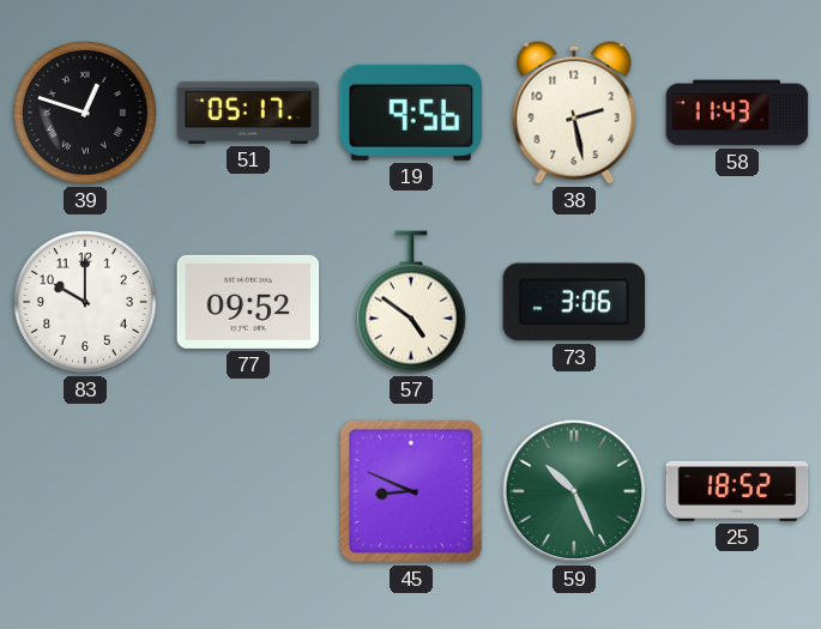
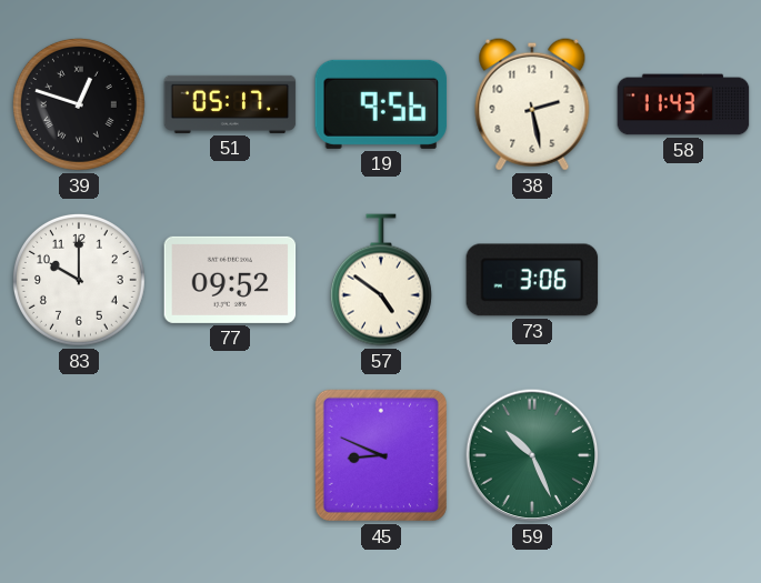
25: 18:52 -> none
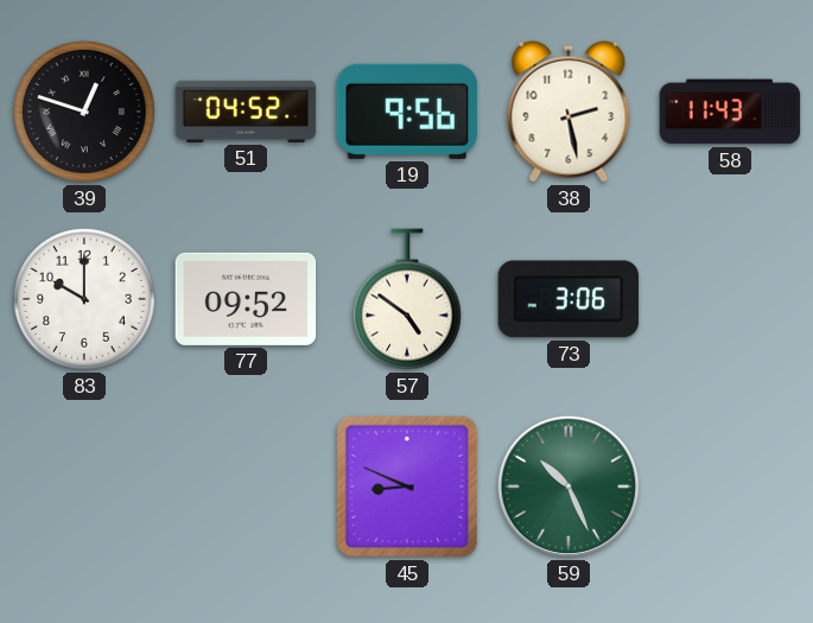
51: 05:17 -> 04:52
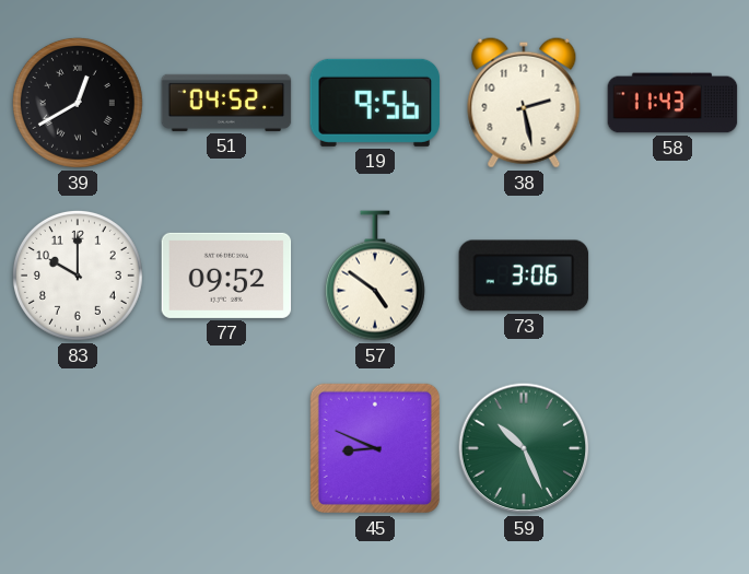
39: 12:48 -> 12:40
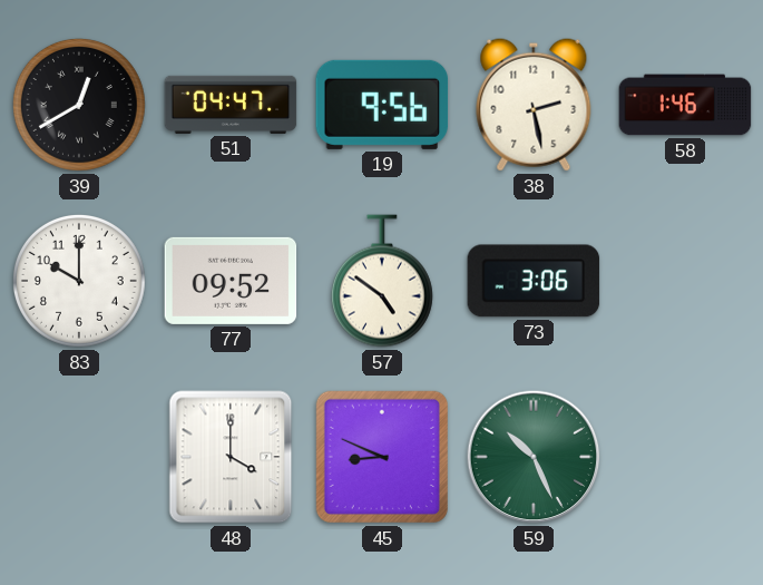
51: 04:52 -> 04:47
58: 11:43 -> 1:46
48: none -> 4:00
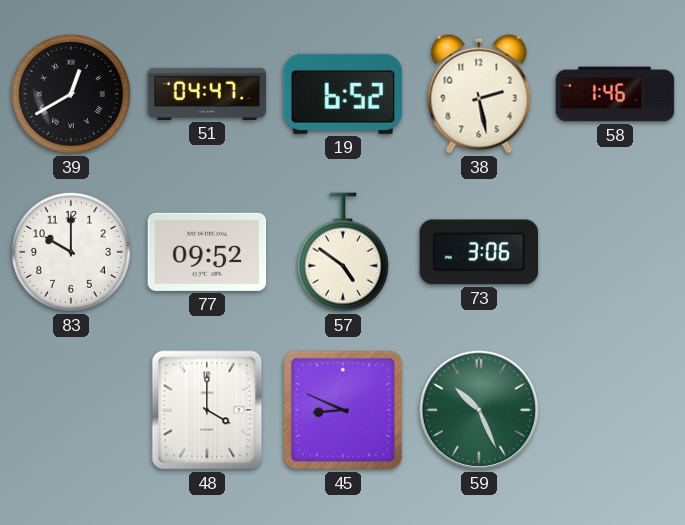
19: 9:56 -> 6:52
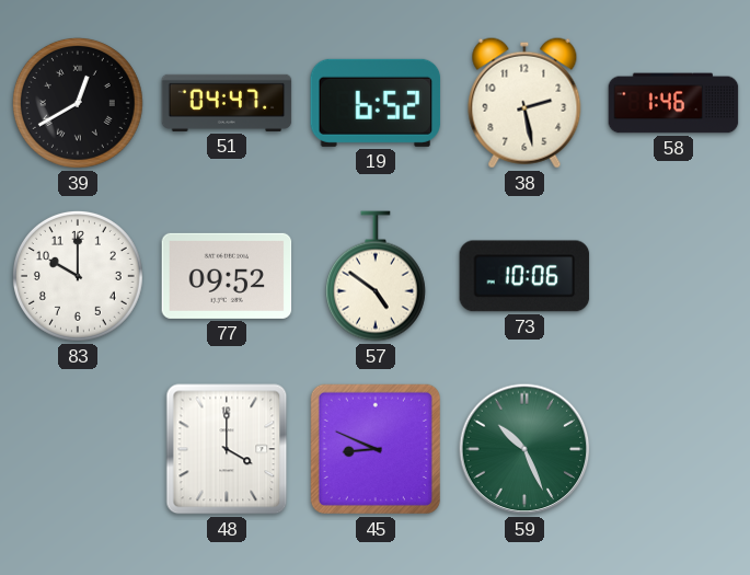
73: 3:06 -> 10:06
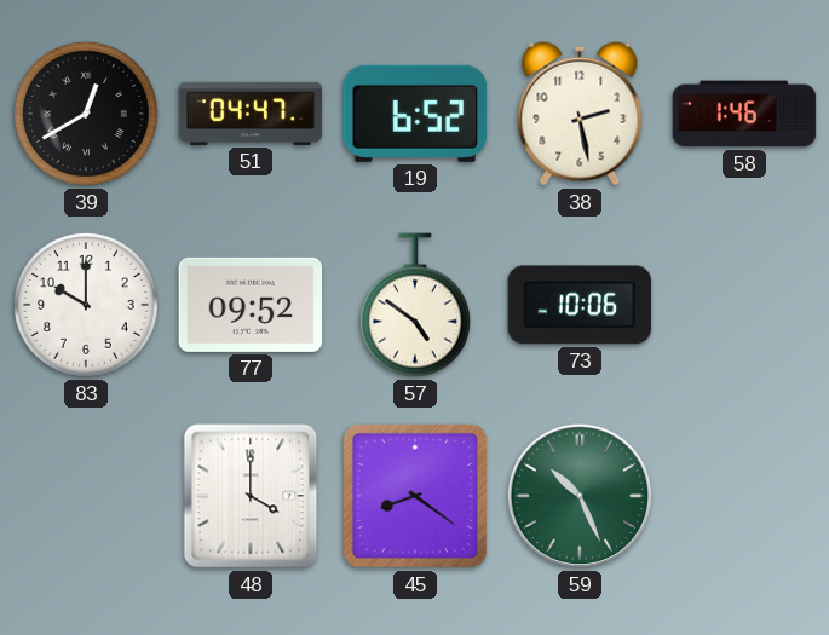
45: 8:49 -> 8:21
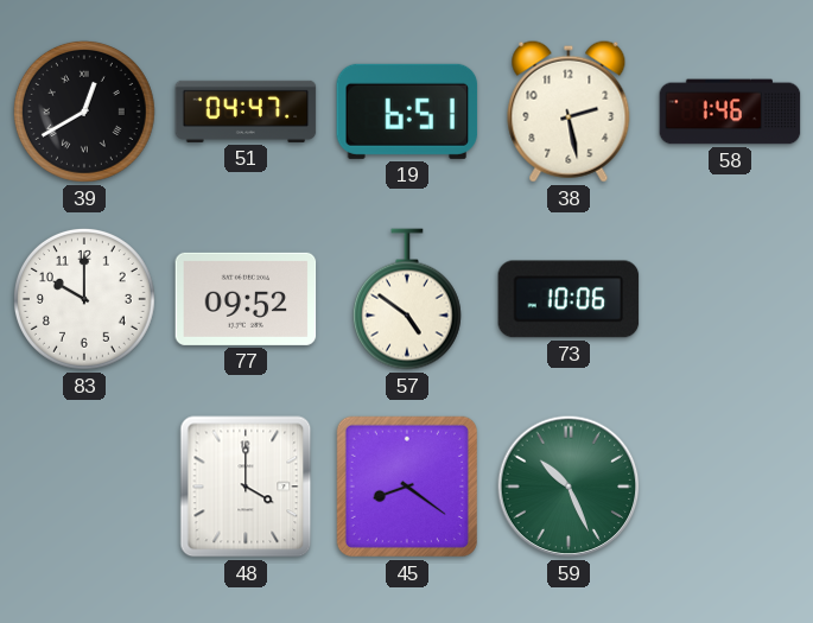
19: 6:52 -> 6:51
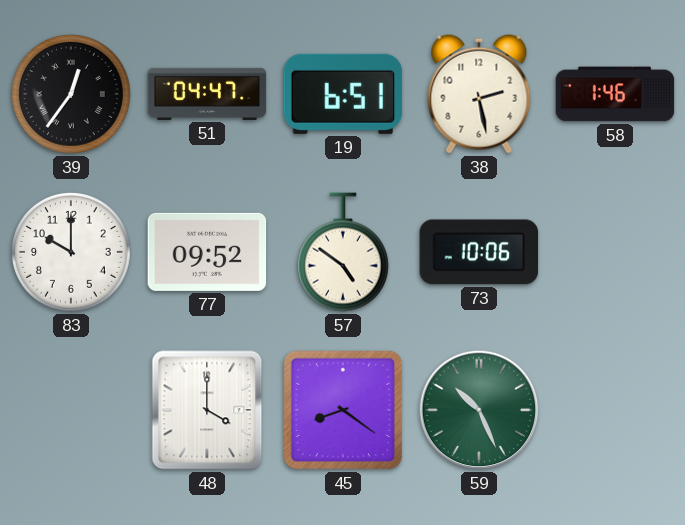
39: 12:40 -> 12:36
